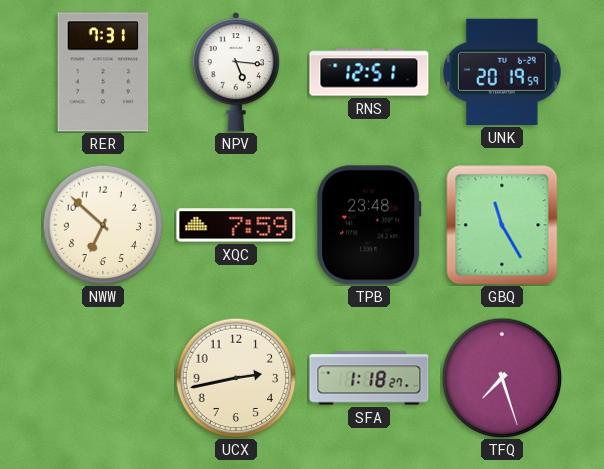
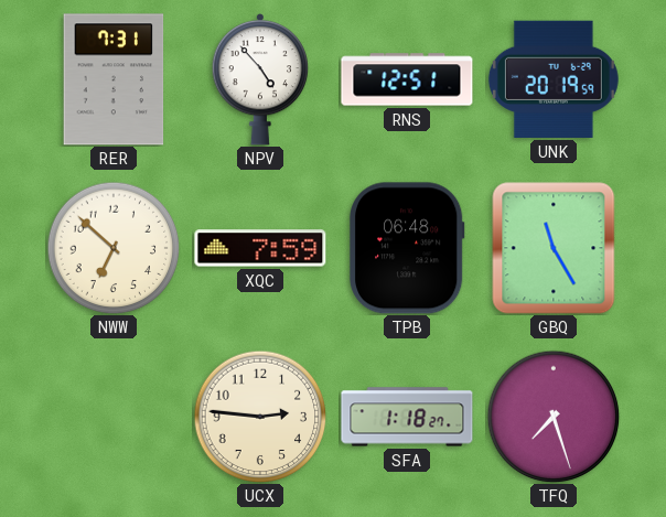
NPV: 5:16 -> 4:53
TPB: 23:48 -> 06:48
UCX: 2:43 -> 2:46
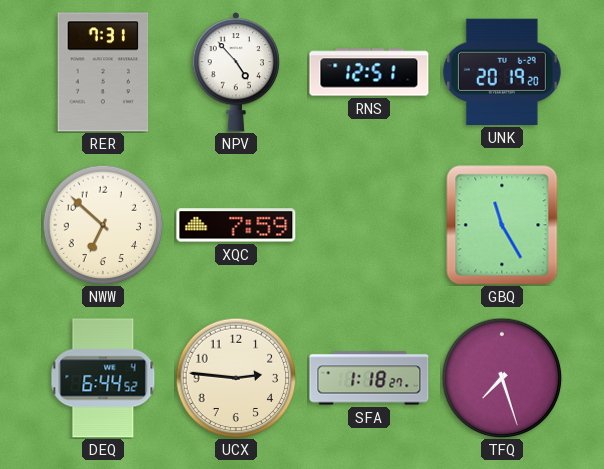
UNK: 20:19:59 -> 20:19:20
TPB: 06:48 -> none
DEQ: none -> 6:44
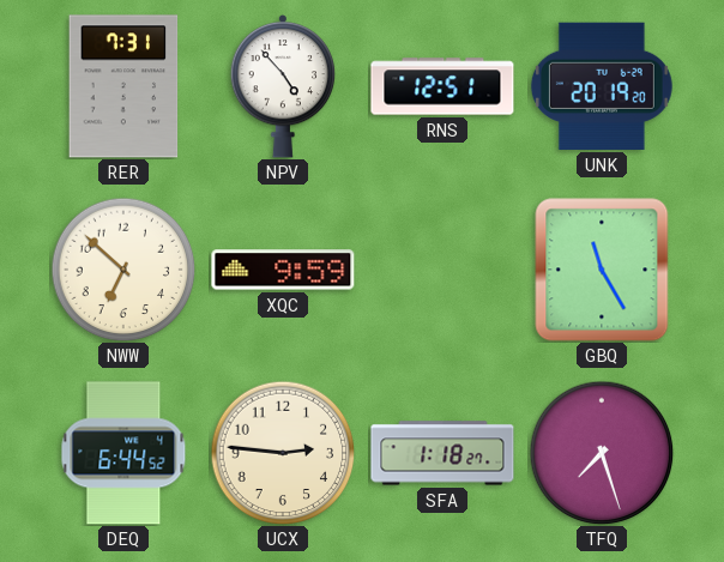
XQC: 7:59 -> 9:59
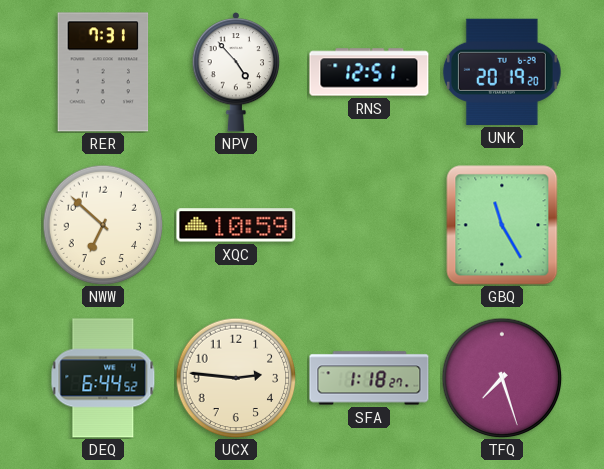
XQC: 9:59 -> 10:59
